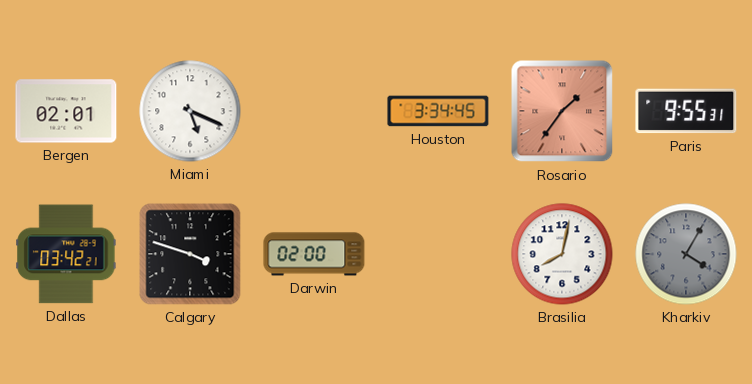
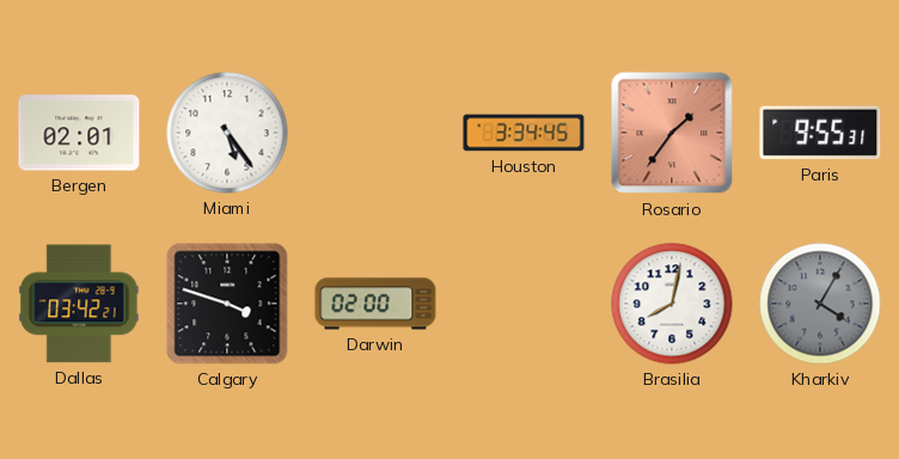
Miami: 5:19 -> 5:24
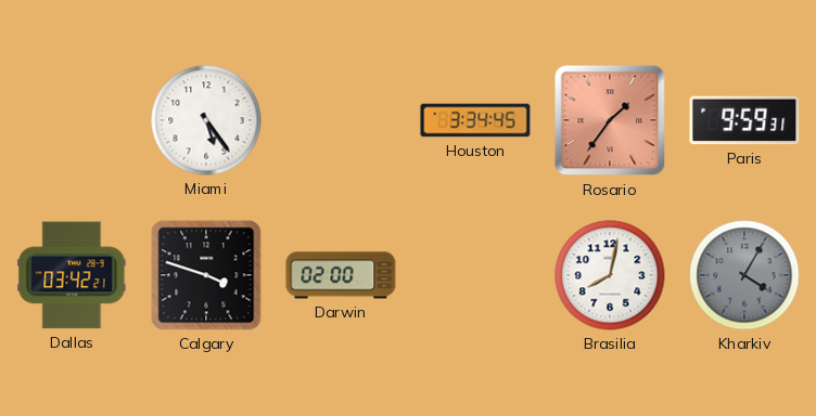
Bergen: 02:01 -> none
Paris: 9:55 -> 9:59
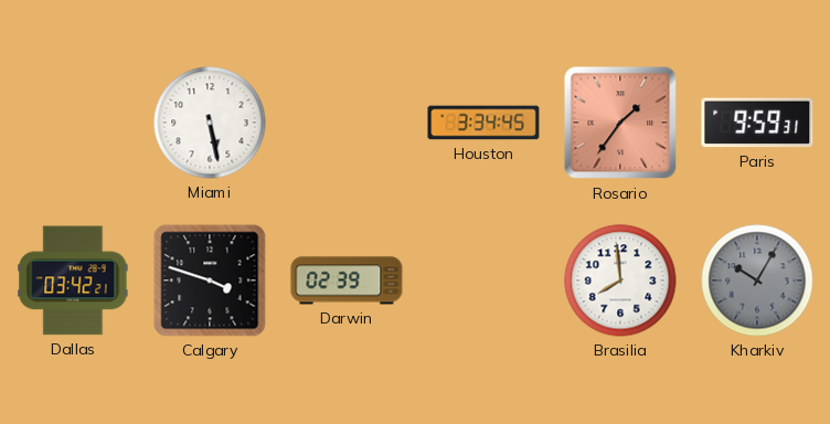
Miami: 5:24 -> 5:28
Darwin: 02:00 -> 02:39
Brasilia: 8:02 -> 7:59
Kharkiv: 4:05 -> 10:05
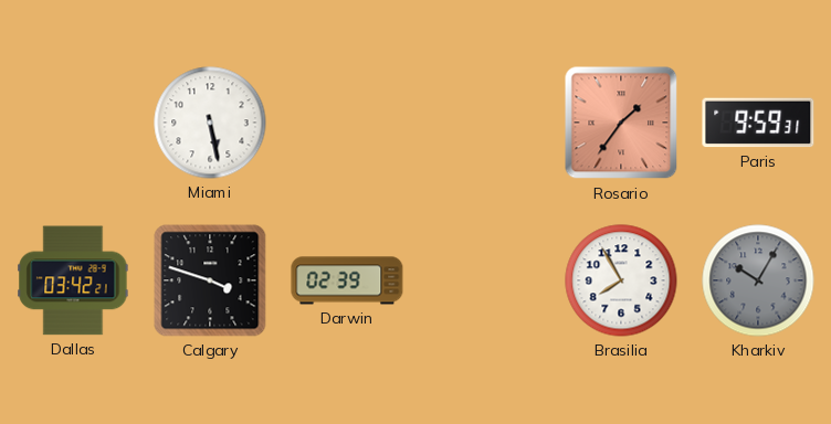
Houston: 3:34 -> none
Brasilia: 7:59 -> 7:55
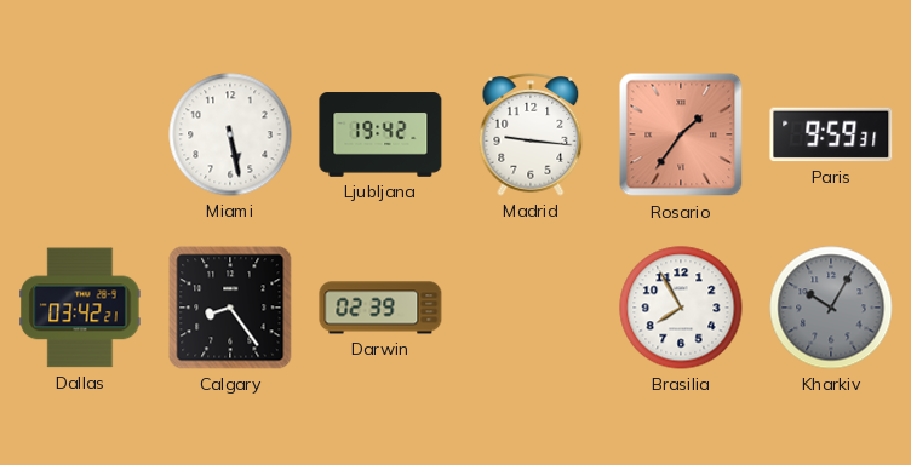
Ljubljana: none -> 19:42
Madrid: none -> 9:16
Calgary: 3:48 -> 8:24
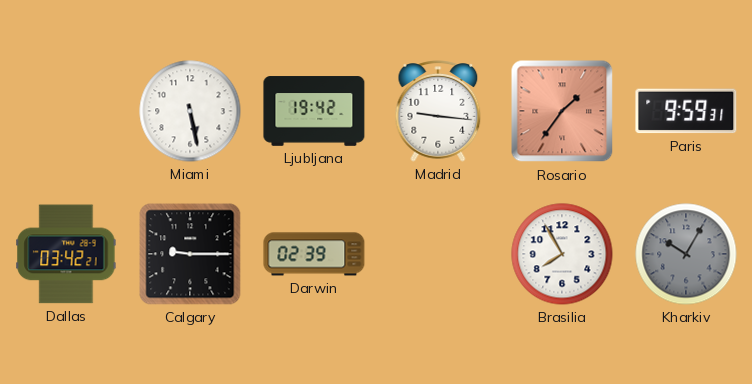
Calgary: 8:24 -> 9:15
